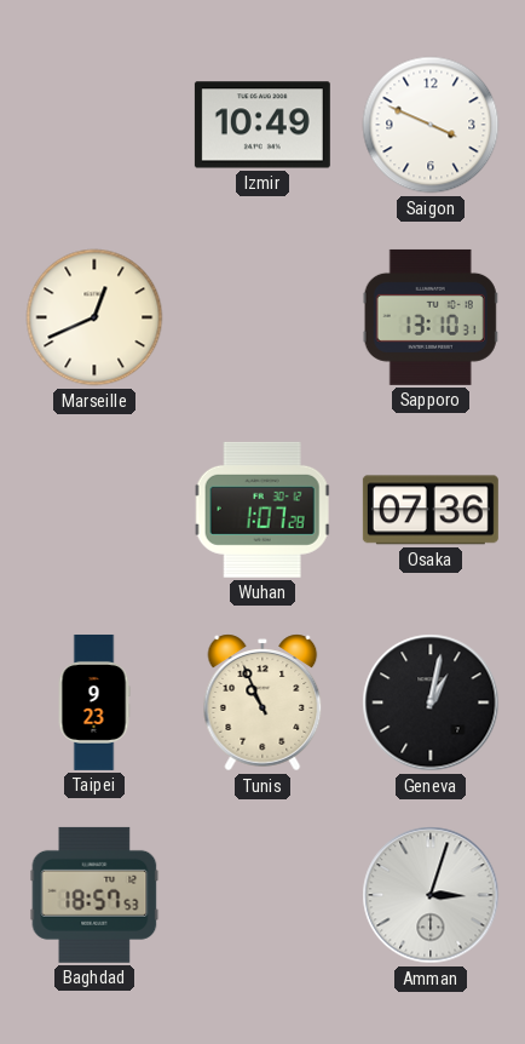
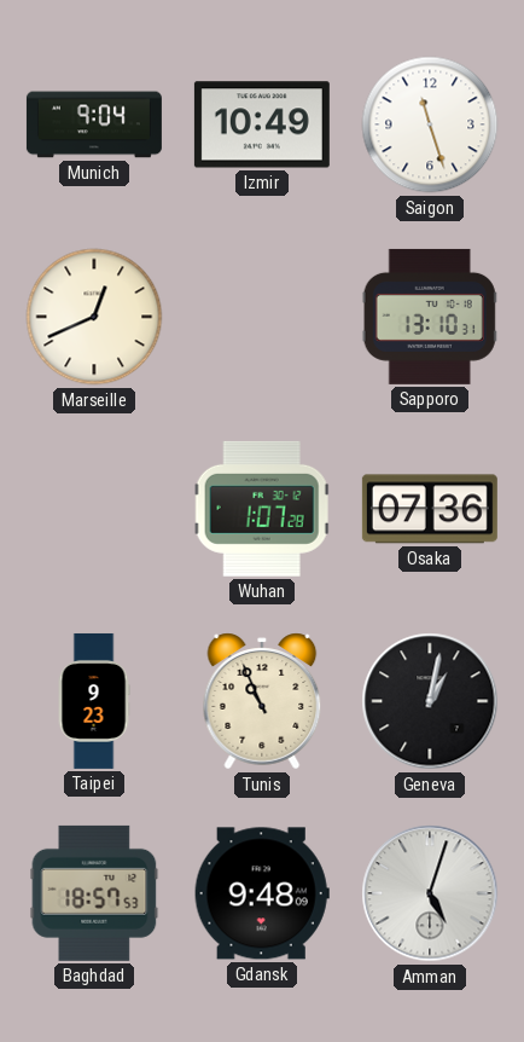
Munich: none -> 9:04
Saigon: 3:49 -> 11:27
Gdansk: none -> 9:48
Amman: 3:03 -> 5:03
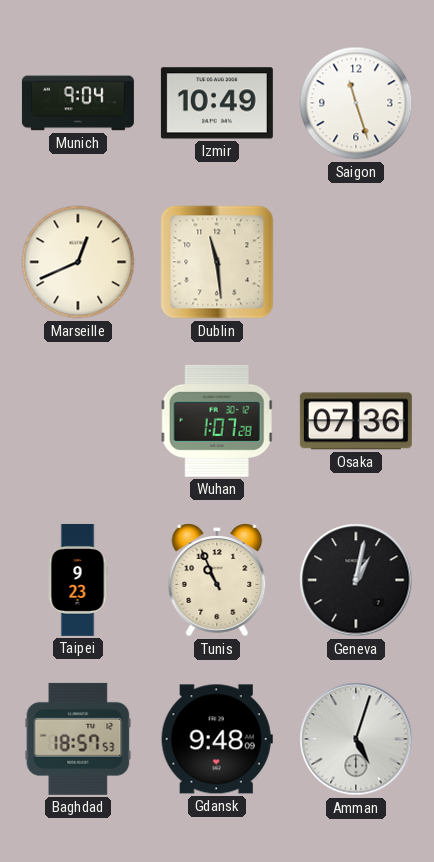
Dublin: none -> 11:29
Sapporo: 13:10 -> none
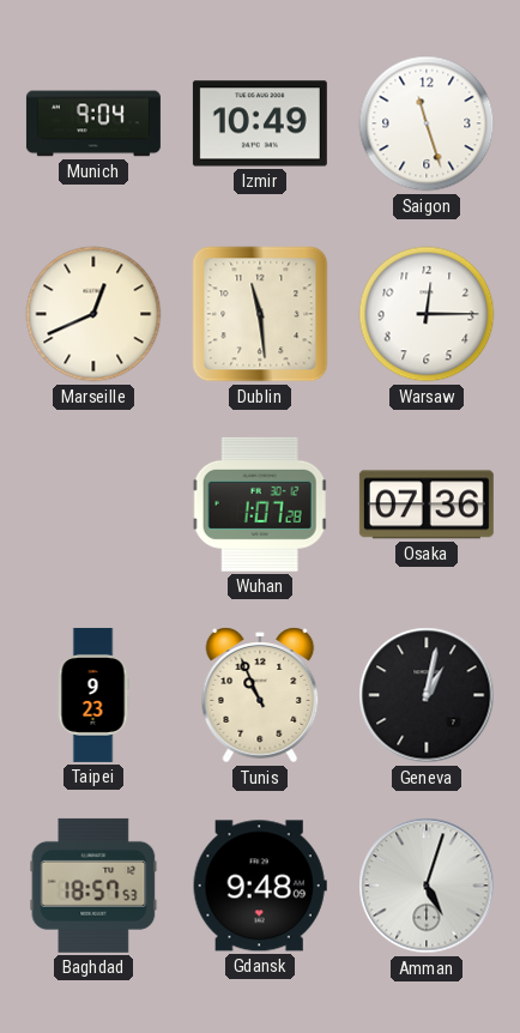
Warsaw: none -> 12:15
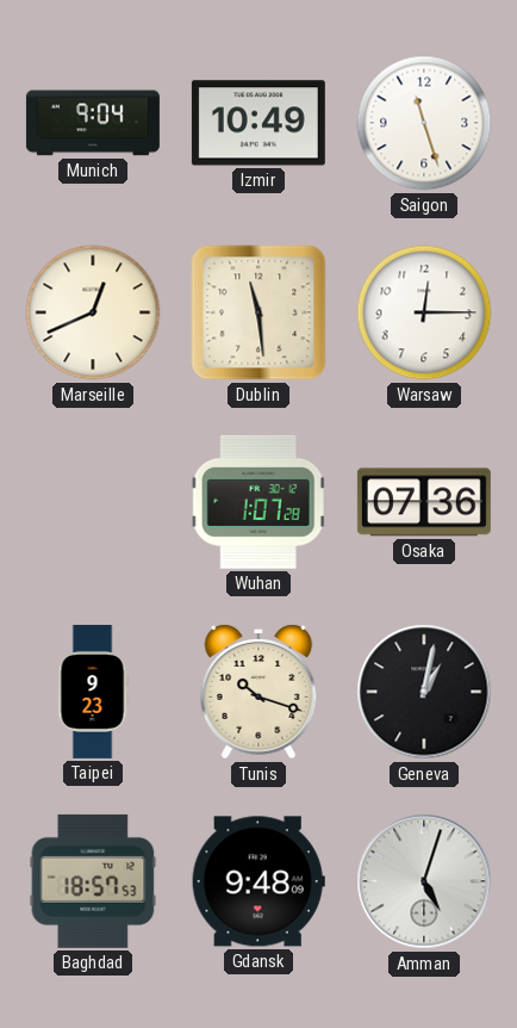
Tunis: 10:56 -> 10:18
